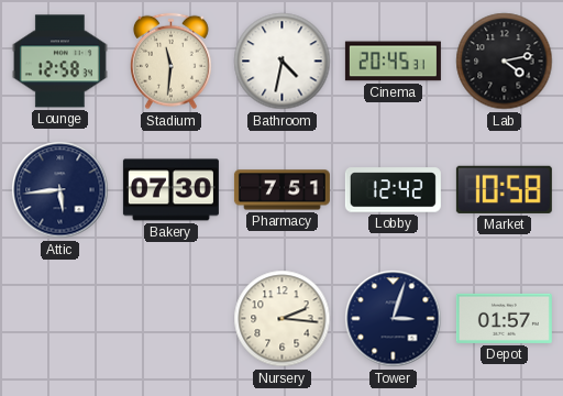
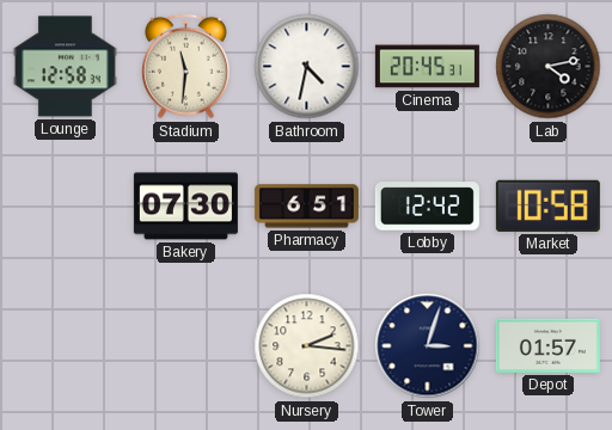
Attic: 5:44 -> none
Pharmacy: 7:51 -> 6:51
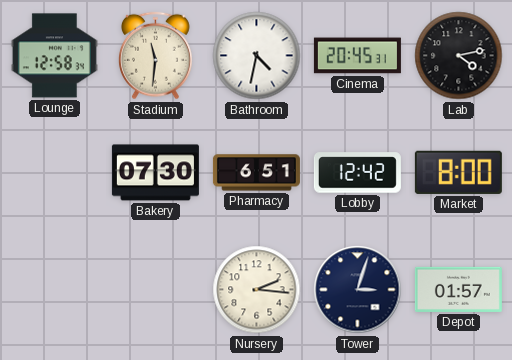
Market: 10:58 -> 8:00
